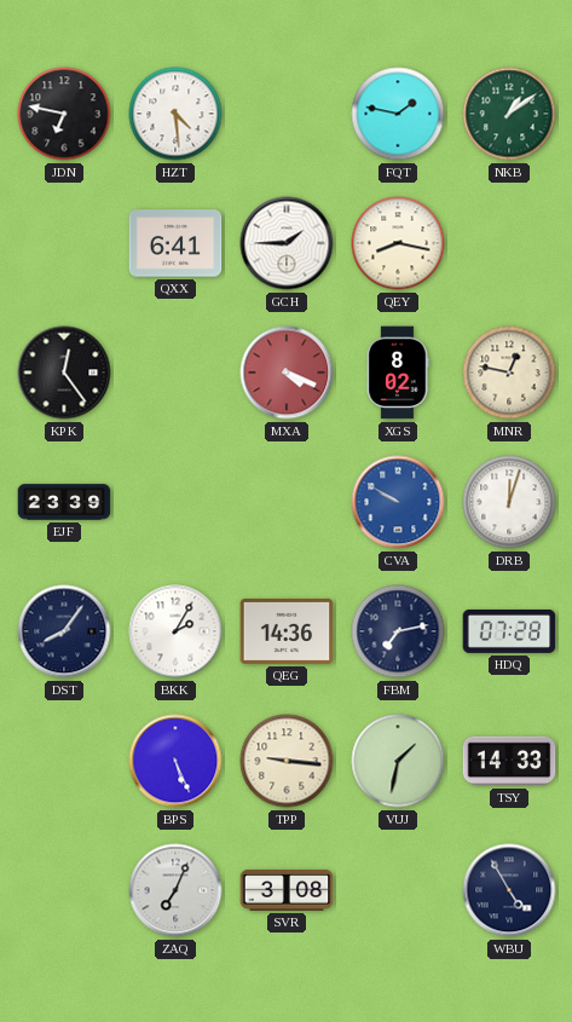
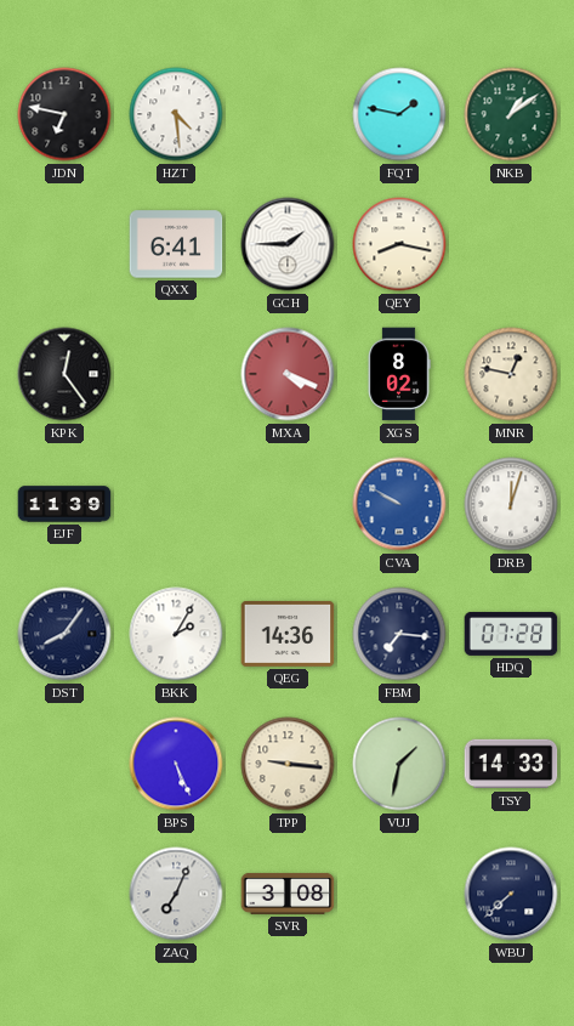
EJF: 23:39 -> 11:39
FBM: 7:13 -> 7:16
WBU: 4:55 -> 7:38
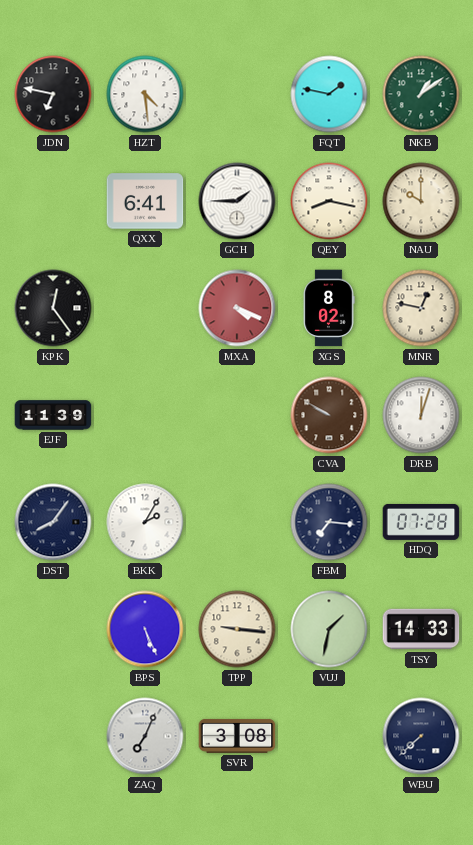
NAU: none -> 10:00
CVA dial: blue -> brown
QEG: 14:36 -> none
